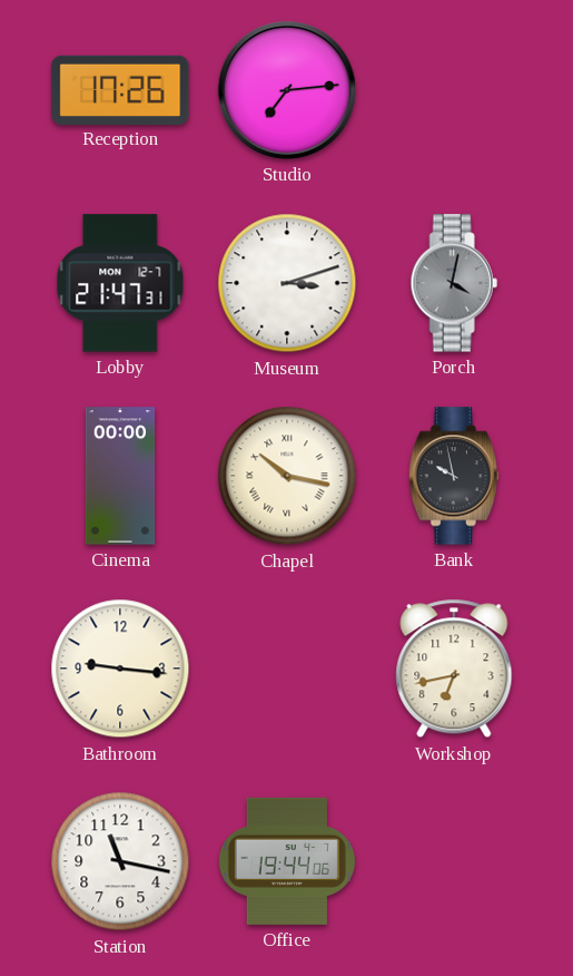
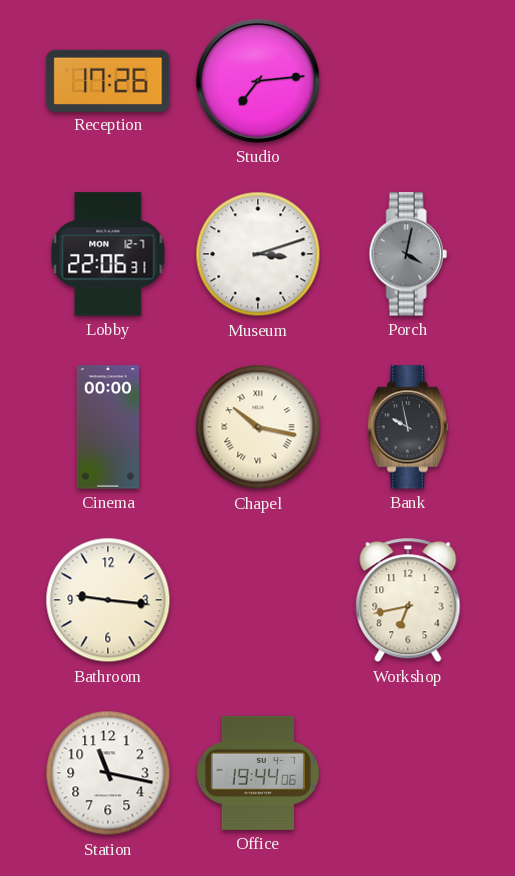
Lobby: 21:47 -> 22:06
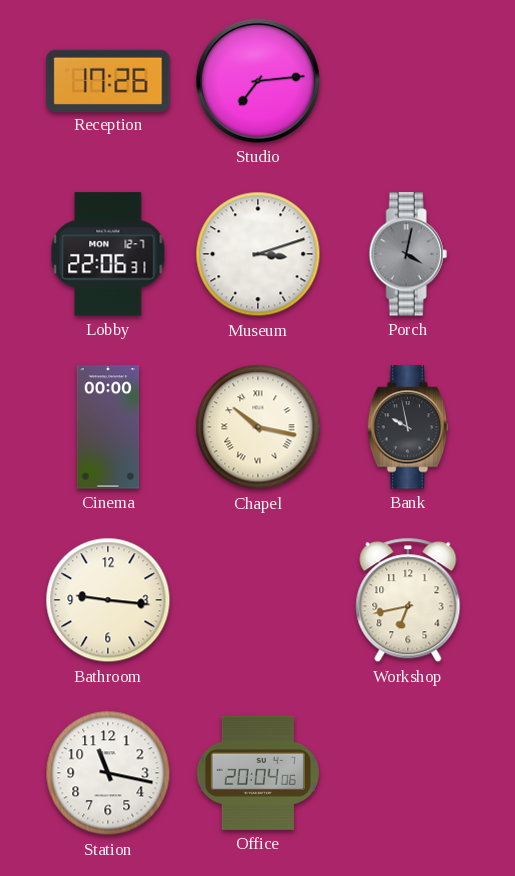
Office: 19:44 -> 20:04
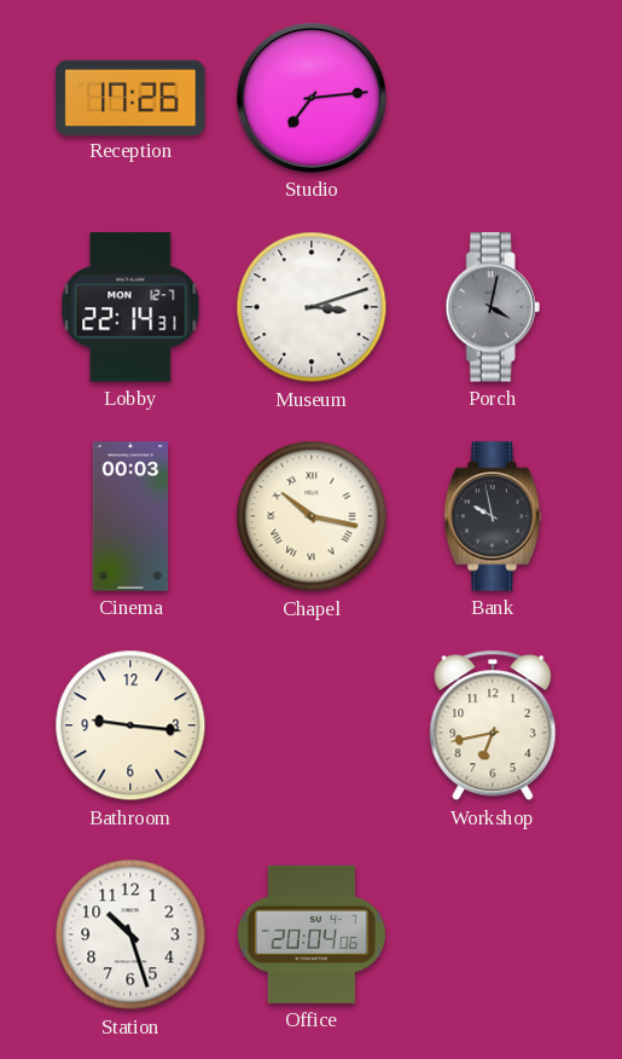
Lobby: 22:06 -> 22:14
Cinema: 00:00 -> 00:03
Station: 11:17 -> 10:27
